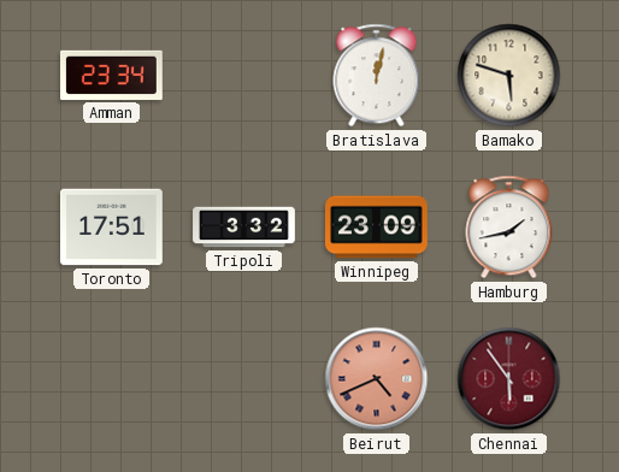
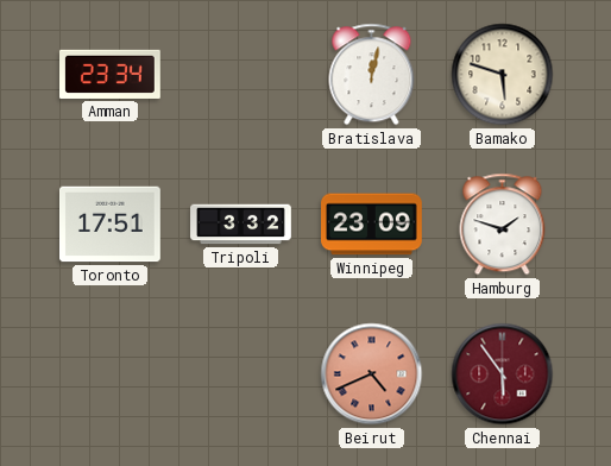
Hamburg: 1:43 -> 1:48
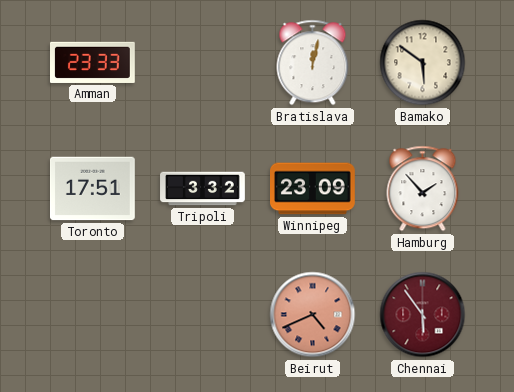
Amman: 23:34 -> 23:33
Bamako: 5:48 -> 5:51
Hamburg: 1:48 -> 1:53
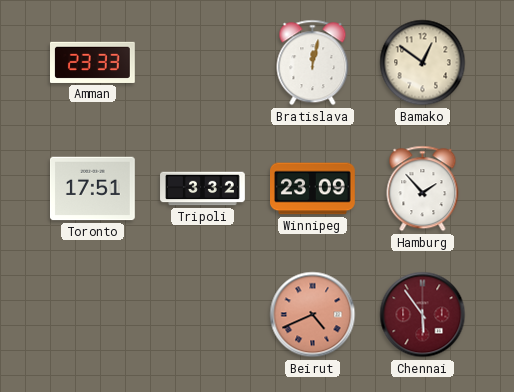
Bamako: 5:51 -> 12:51
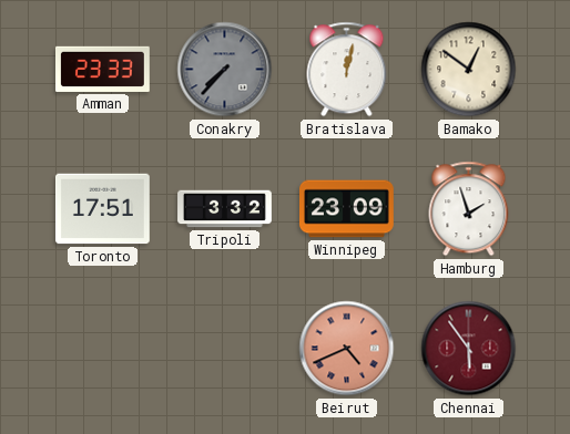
Conakry: none -> 7:37
Hamburg: 1:53 -> 1:57
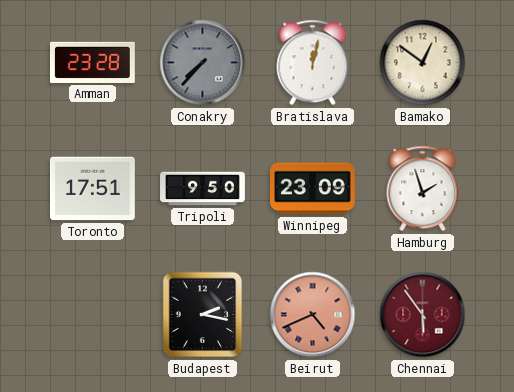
Amman: 23:33 -> 23:28
Tripoli: 3:32 -> 9:50
Budapest: none -> 2:17
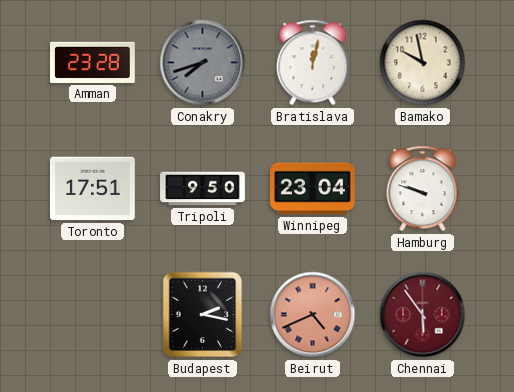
Conakry: 7:37 -> 7:42
Bamako: 12:51 -> 9:58
Winnipeg: 23:09 -> 23:04
Hamburg: 1:57 -> 9:48
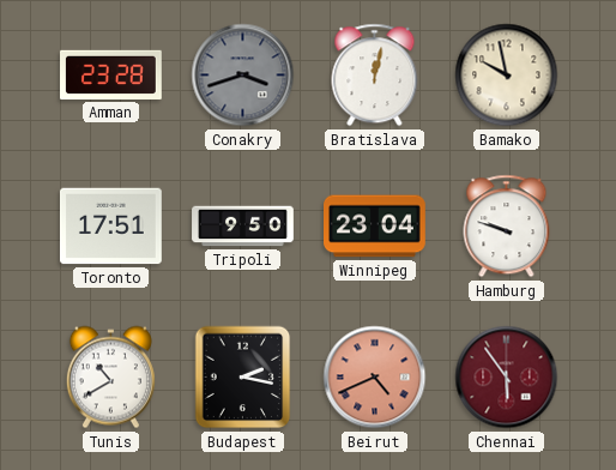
Conakry: 7:42 -> 3:42
Tunis: none -> 10:40
